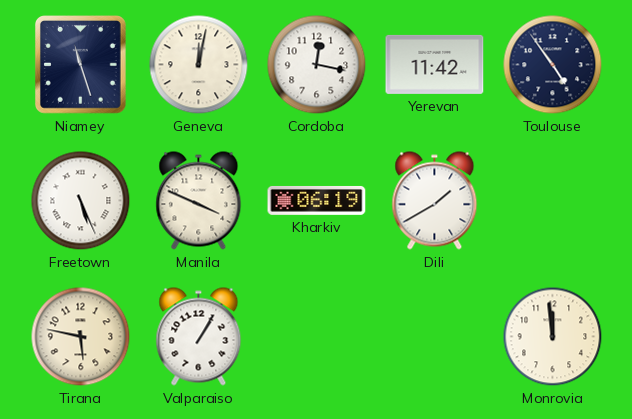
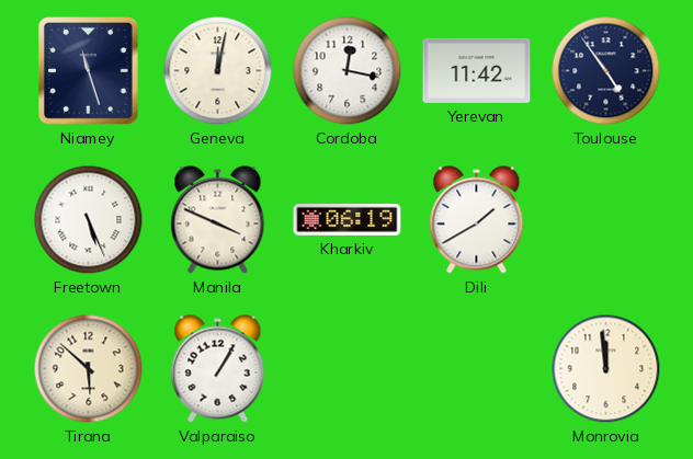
Tirana: 5:47 -> 5:52
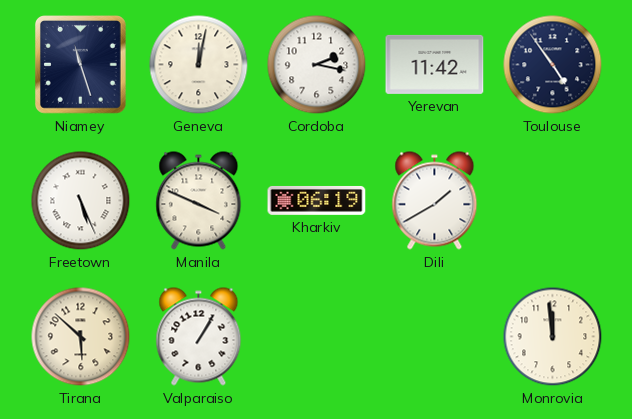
Cordoba: 12:17 -> 2:17
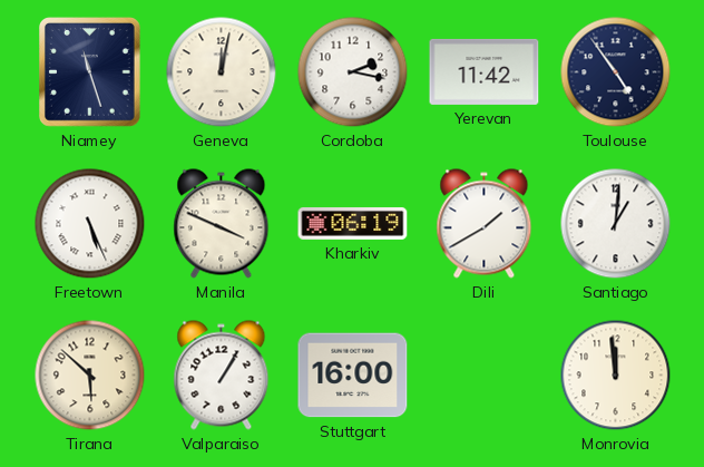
Santiago: none -> 1:01
Stuttgart: none -> 16:00
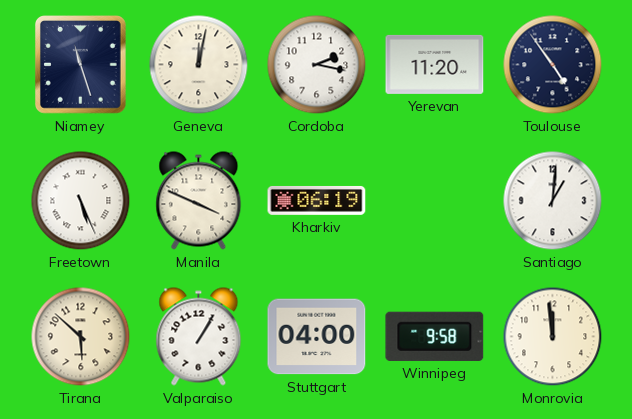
Yerevan: 11:42 -> 11:20
Dili: 1:40 -> none
Stuttgart: 16:00 -> 04:00
Winnipeg: none -> 9:58
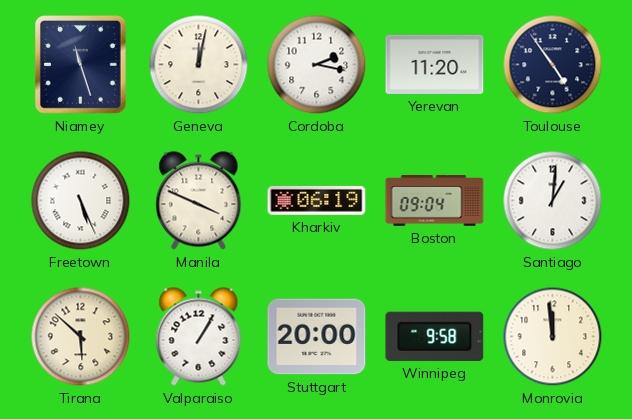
Boston: none -> 09:04
Stuttgart: 04:00 -> 20:00
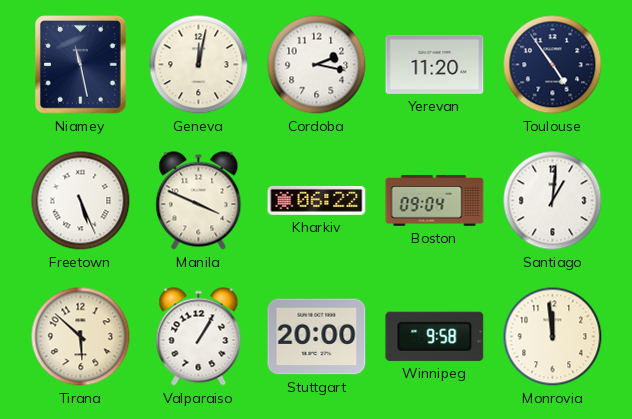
Niamey: 11:27 -> 11:28
Kharkiv: 06:19 -> 06:22
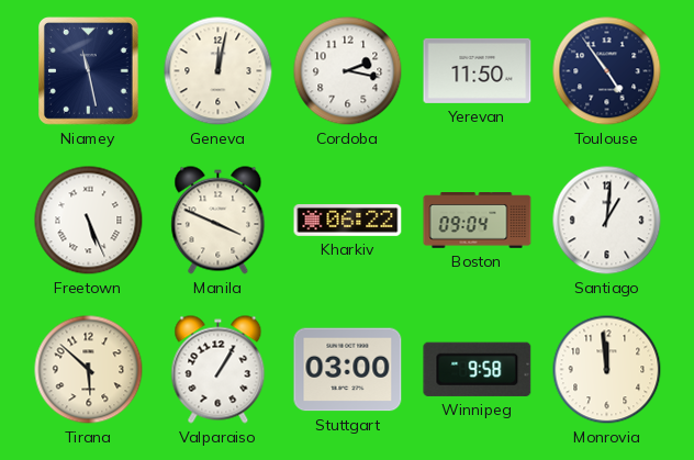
Yerevan: 11:20 -> 11:50
Stuttgart: 20:00 -> 03:00
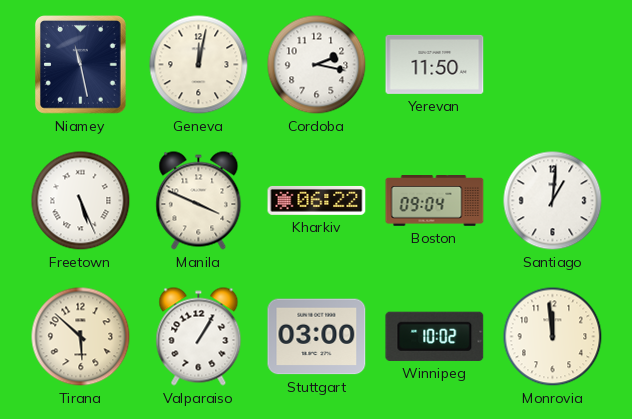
Toulouse: 4:54 -> none
Winnipeg: 9:58 -> 10:02
